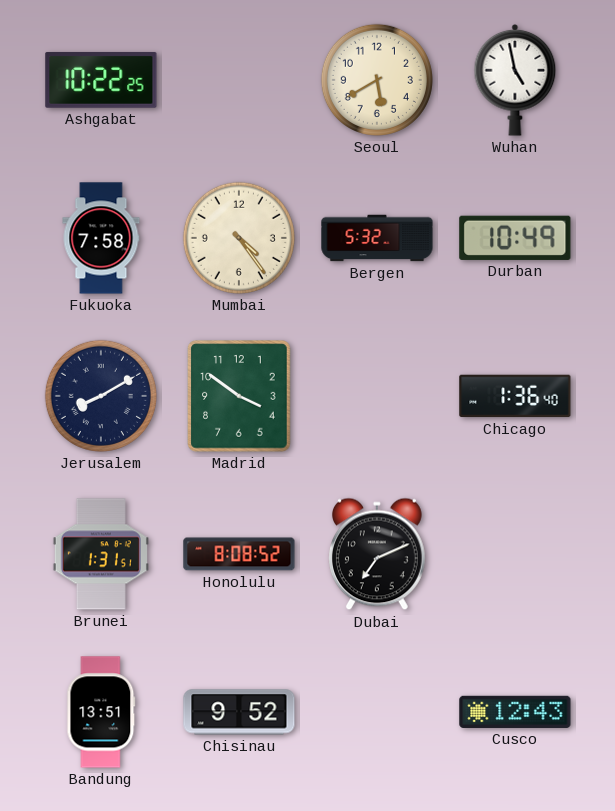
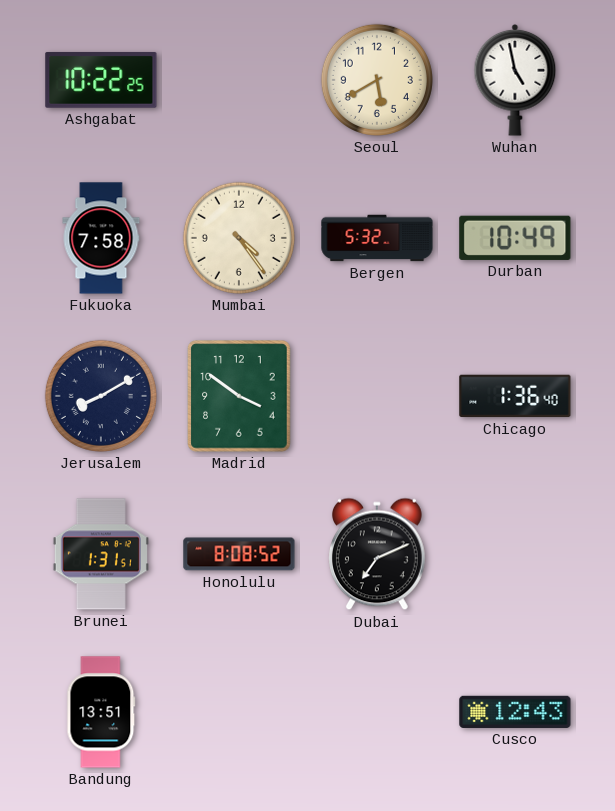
Chisinau: 9:52 -> none
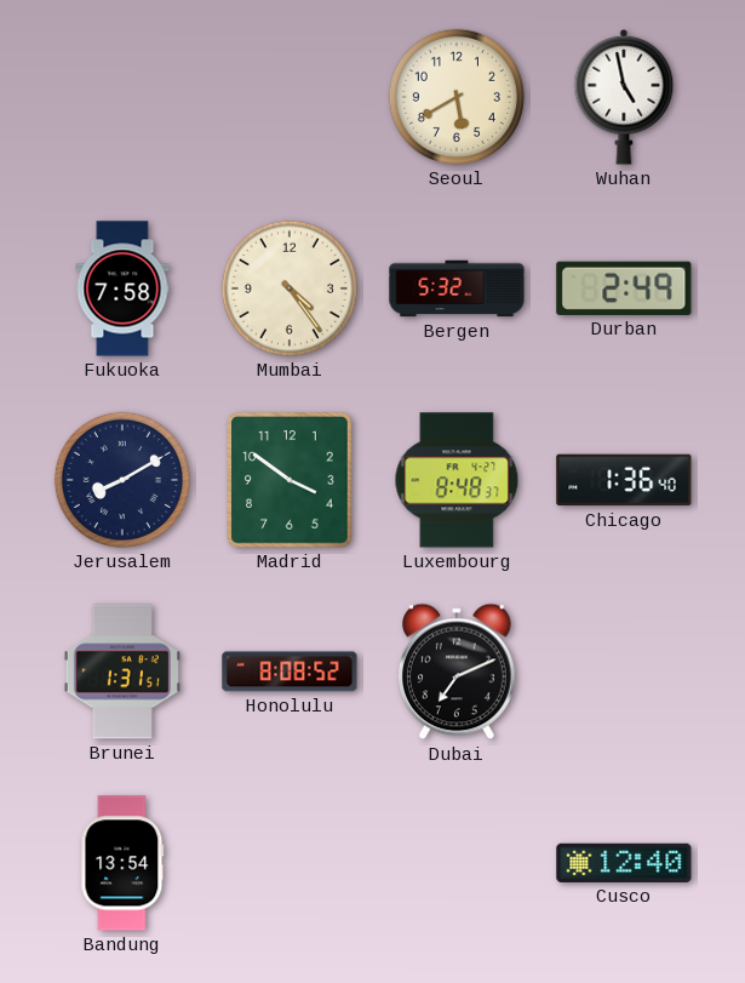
Ashgabat: 10:22 -> none
Durban: 10:49 -> 2:49
Luxembourg: none -> 8:48
Bandung: 13:51 -> 13:54
Cusco: 12:43 -> 12:40
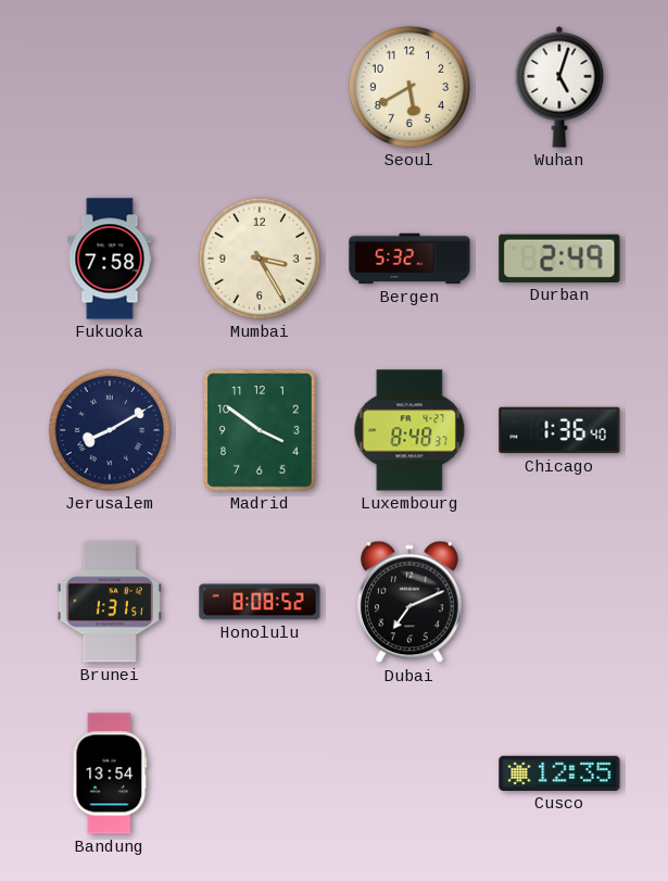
Wuhan: 4:58 -> 5:03
Mumbai: 4:24 -> 3:25
Cusco: 12:40 -> 12:35
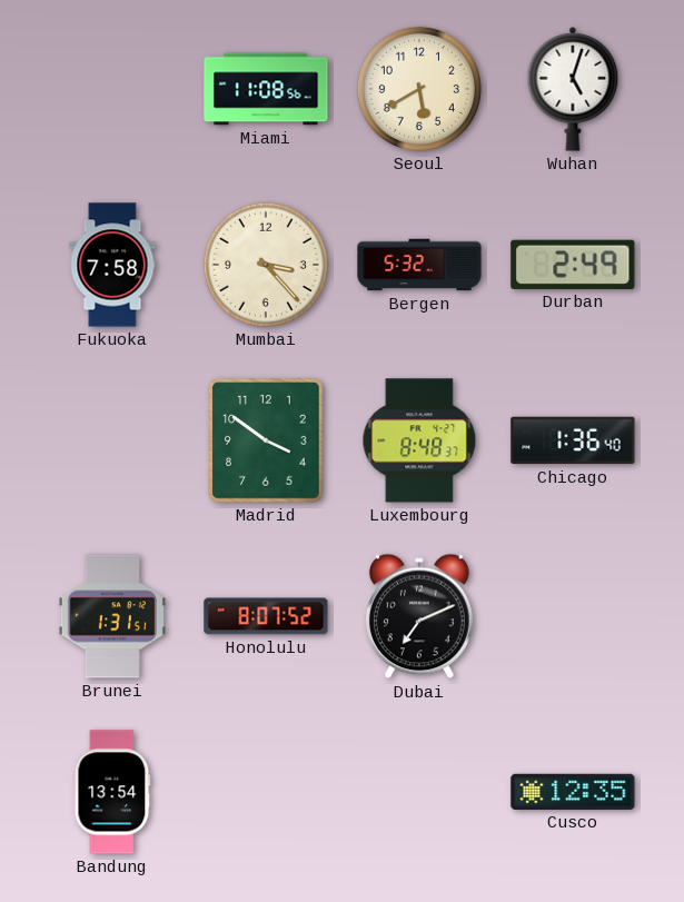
Miami: none -> 11:08
Mumbai: 3:25 -> 3:23
Jerusalem: 8:10 -> none
Honolulu: 8:08 -> 8:07
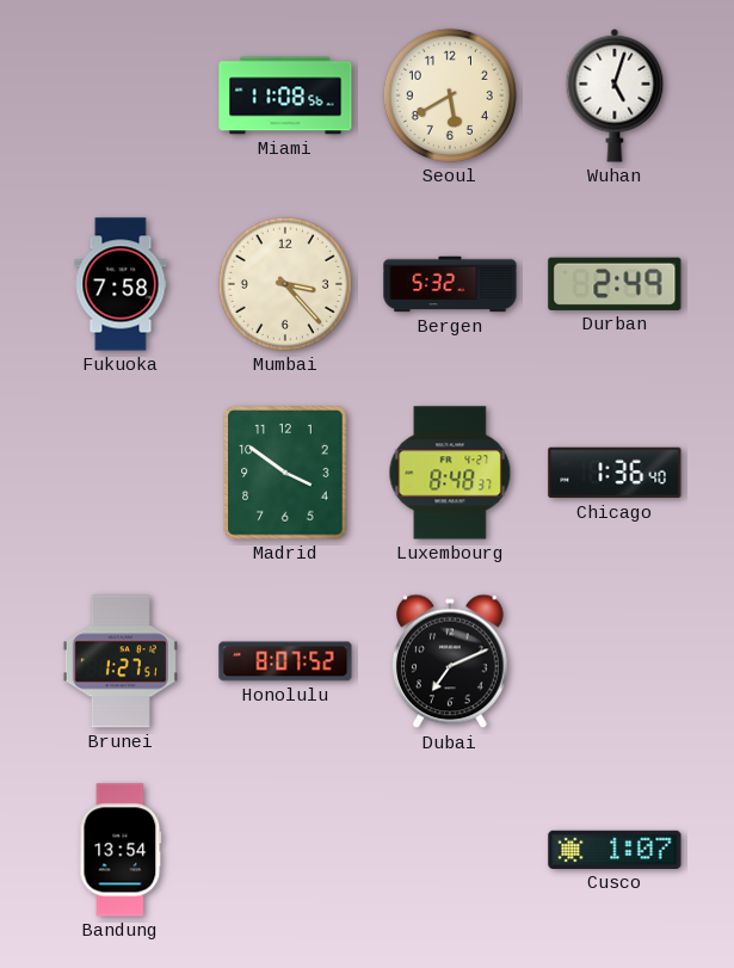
Brunei: 1:31 -> 1:27
Cusco: 12:35 -> 1:07
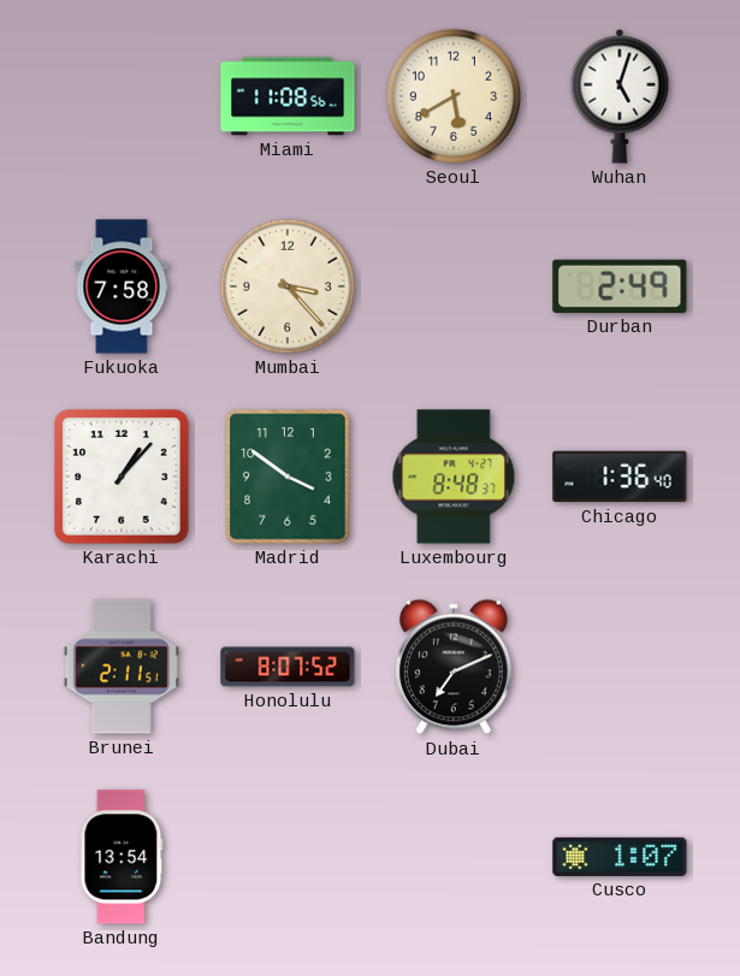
Bergen: 5:32 -> none
Karachi: none -> 1:07
Brunei: 1:27 -> 2:11
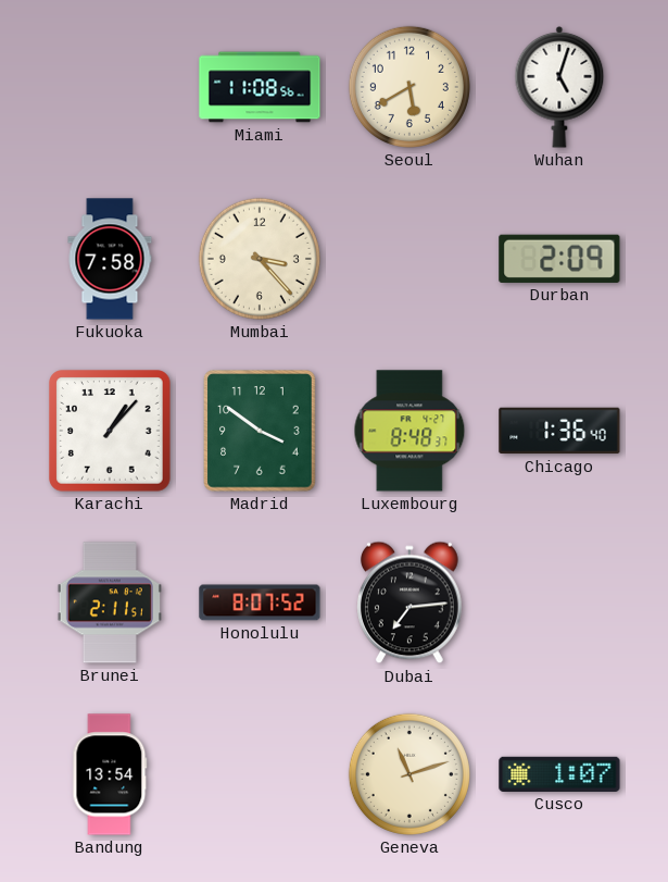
Durban: 2:49 -> 2:09
Dubai: 7:11 -> 7:14
Geneva: none -> 11:12
